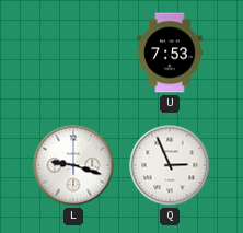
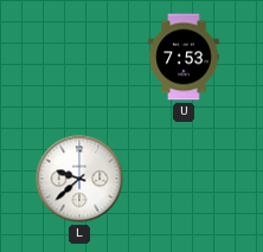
L: 9:18 -> 9:38
Q: 2:56 -> none
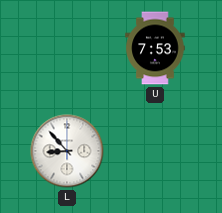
L: 9:38 -> 8:53
